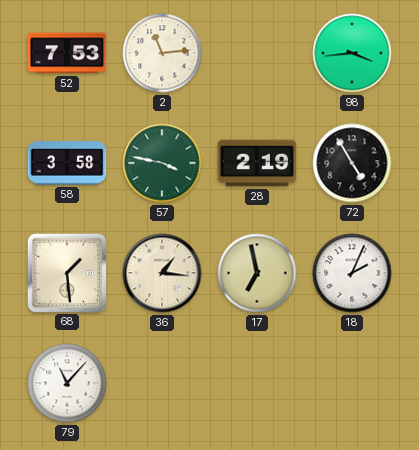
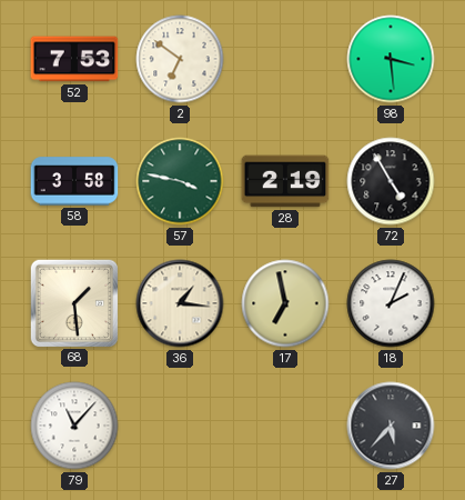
2: 11:14 -> 6:51
98: 3:44 -> 3:29
27: none -> 5:37
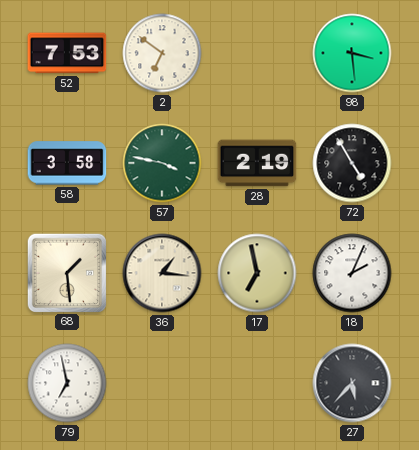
79: 11:07 -> 6:58
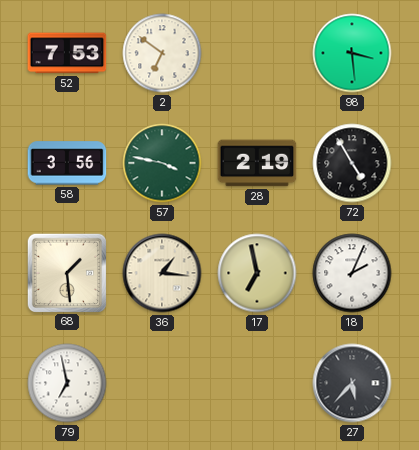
58: 3:58 -> 3:56
